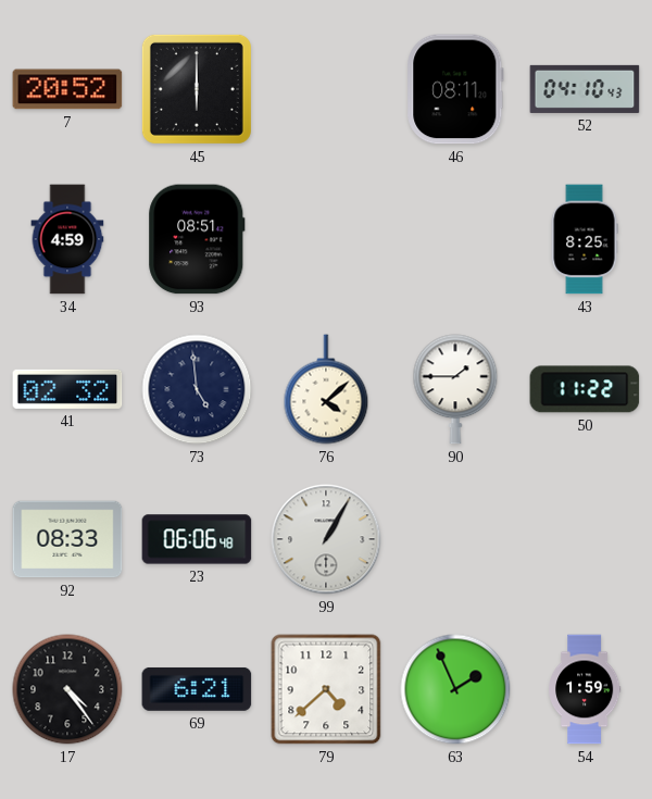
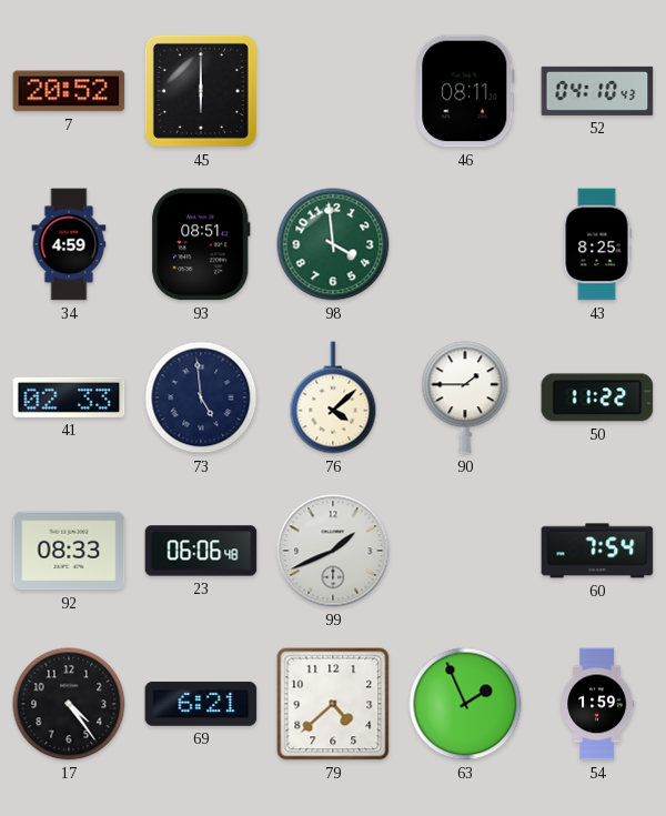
98: none -> 3:59
41: 02:32 -> 02:33
99: 1:05 -> 1:41
60: none -> 7:54
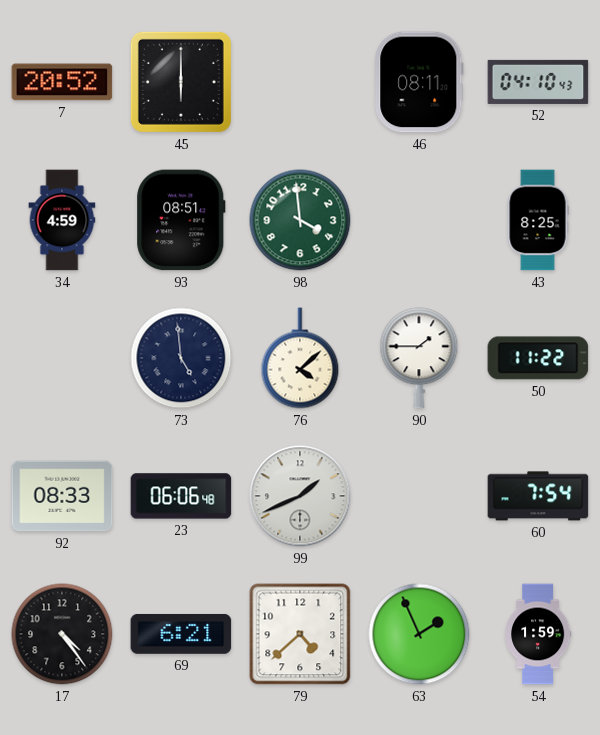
41: 02:33 -> none
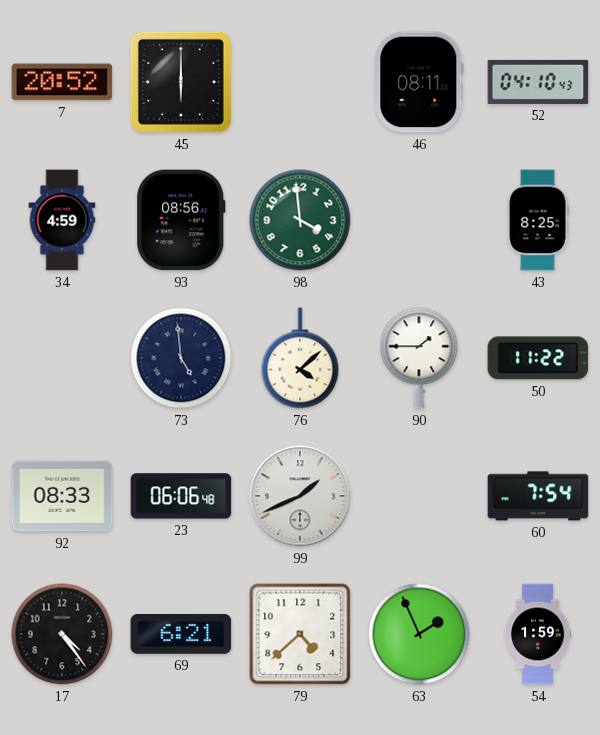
93: 08:51 -> 08:56
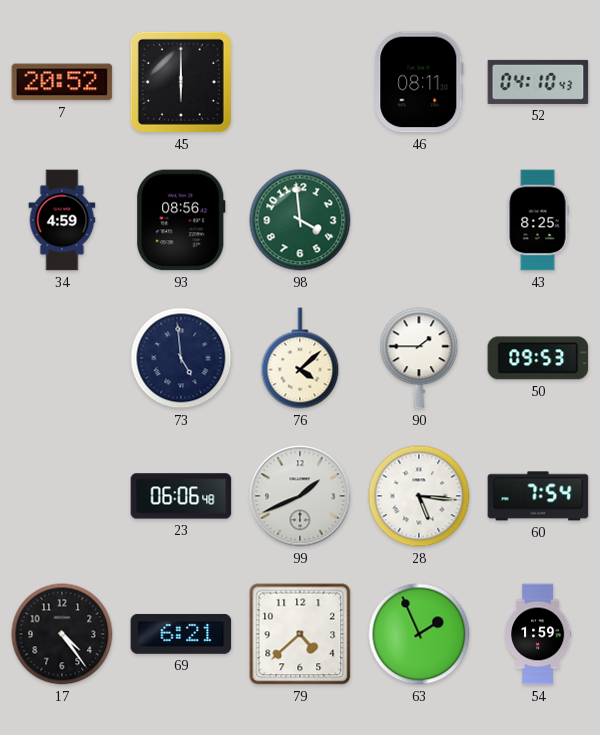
50: 11:22 -> 09:53
92: 08:33 -> none
28: none -> 5:16
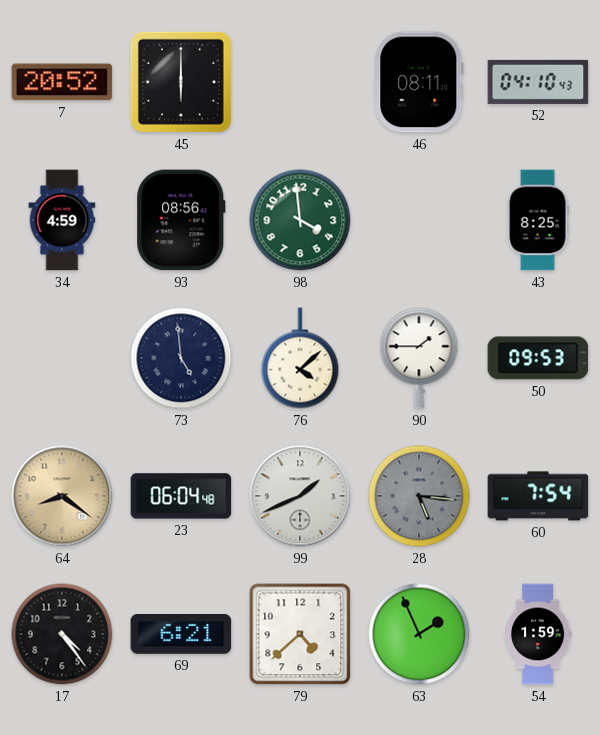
64: none -> 8:21
23: 06:06 -> 06:04
28 dial: white -> grey
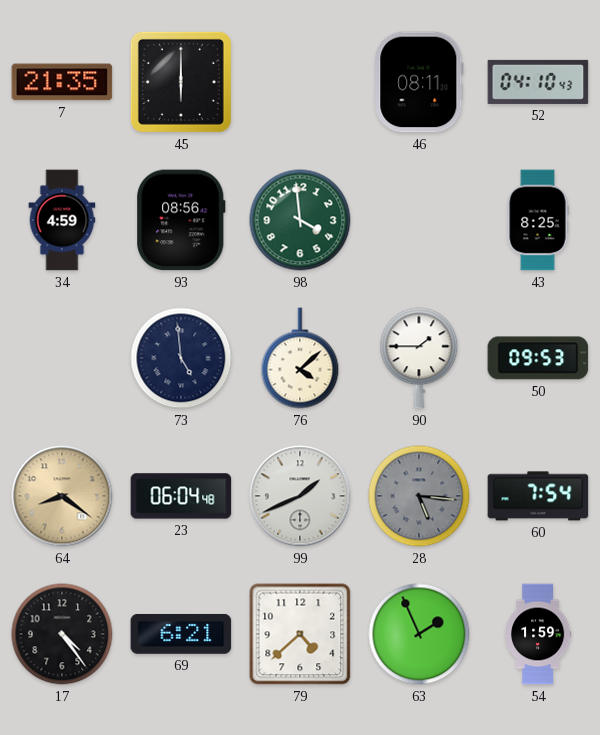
7: 20:52 -> 21:35
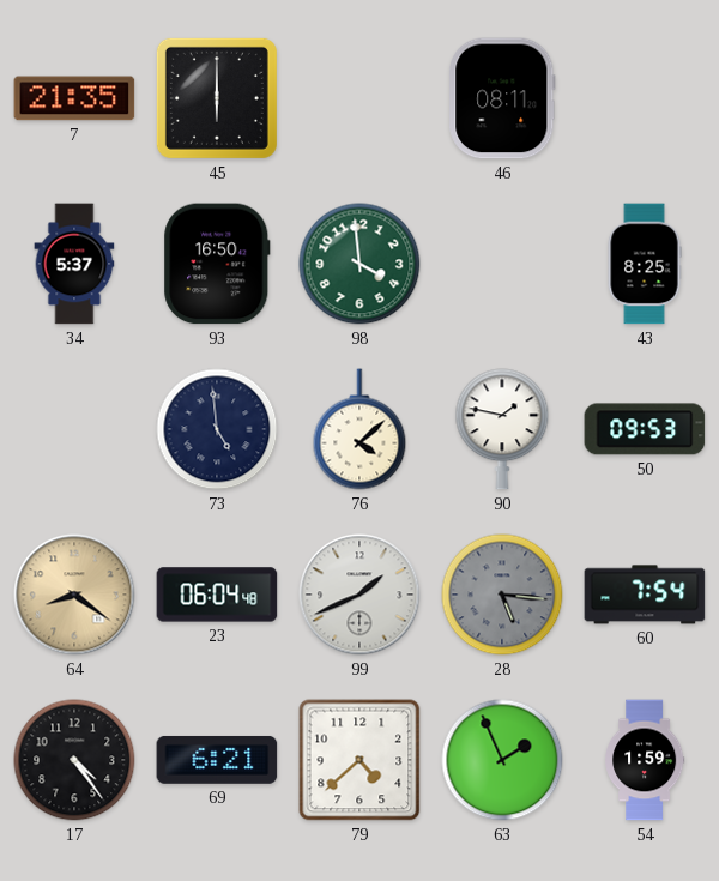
52: 04:10 -> none
34: 4:59 -> 5:37
93: 08:56 -> 16:50
90: 1:45 -> 1:47
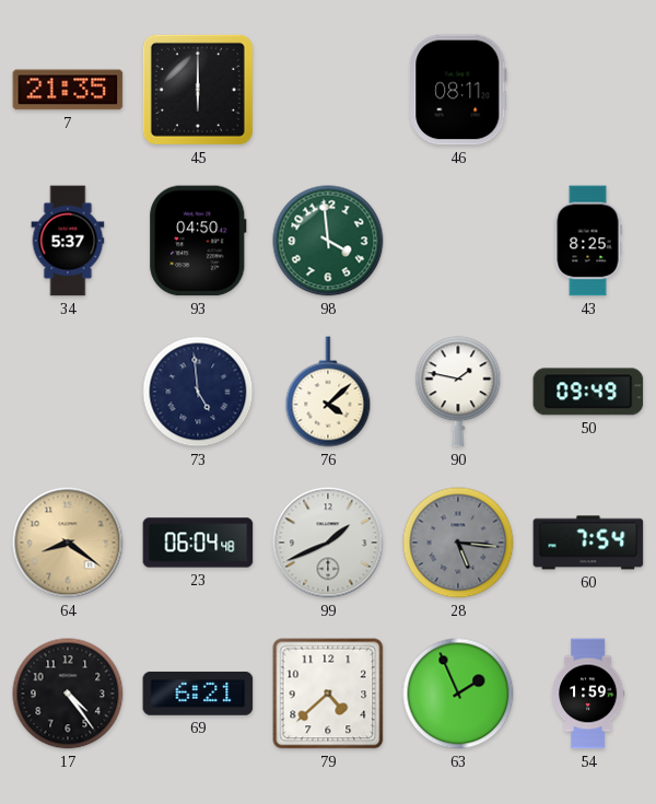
93: 16:50 -> 04:50
50: 09:53 -> 09:49
